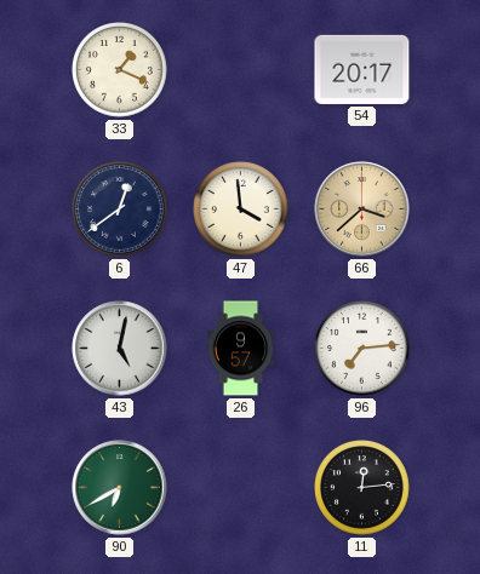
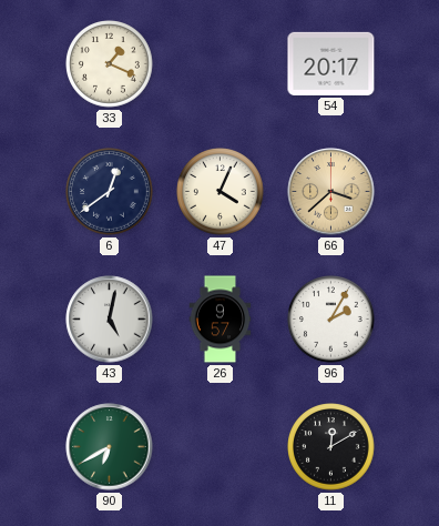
47: 3:59 -> 4:04
96: 7:14 -> 2:05
11: 12:14 -> 12:10
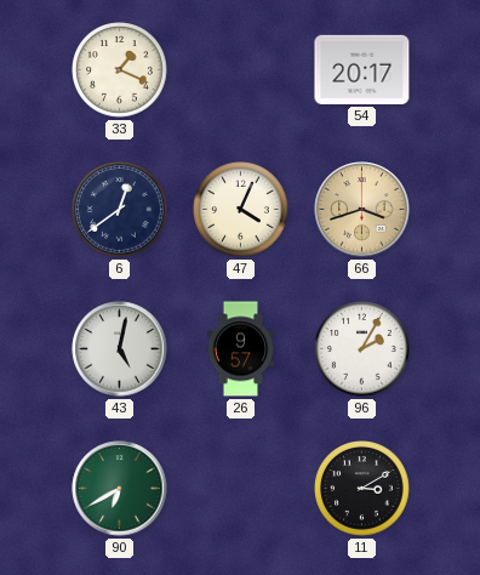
66: 3:38 -> 3:42
11: 12:10 -> 3:10
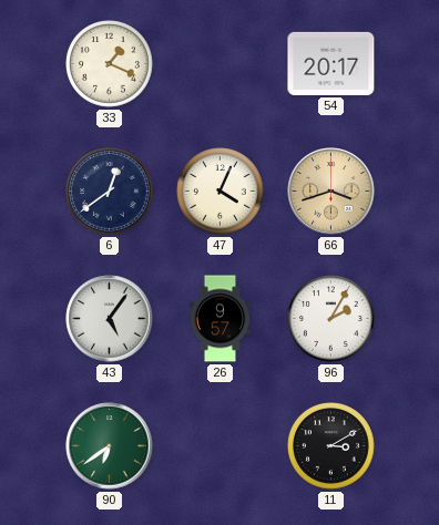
43: 5:02 -> 5:06
90: 6:40 -> 6:39
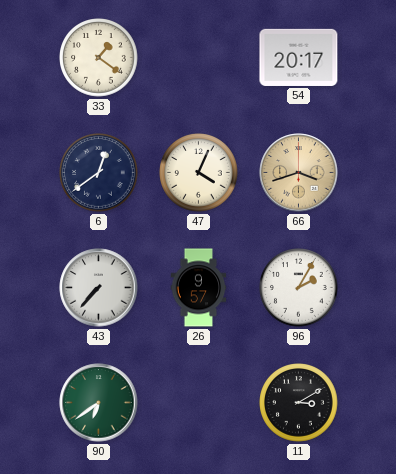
33: 1:19 -> 1:21
43: 5:06 -> 7:37
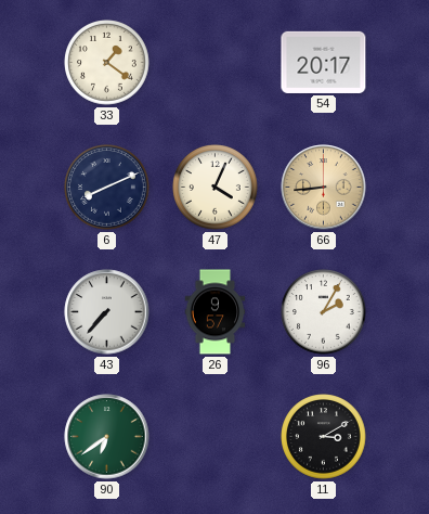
6: 12:39 -> 8:11
66: 3:42 -> 8:44
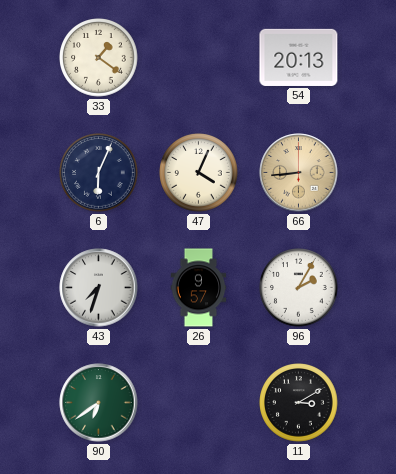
54: 20:17 -> 20:13
6: 8:11 -> 6:04
43: 7:37 -> 7:33
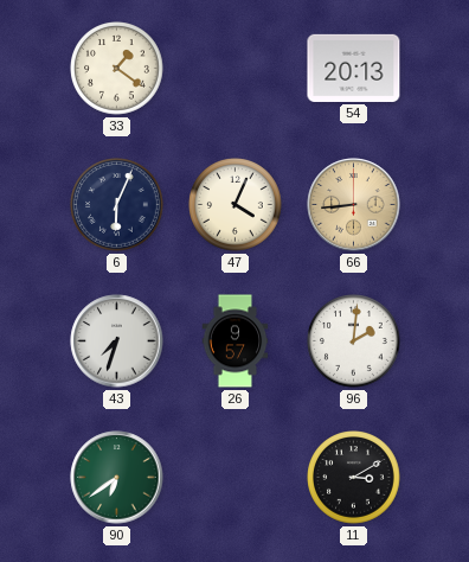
96: 2:05 -> 2:01
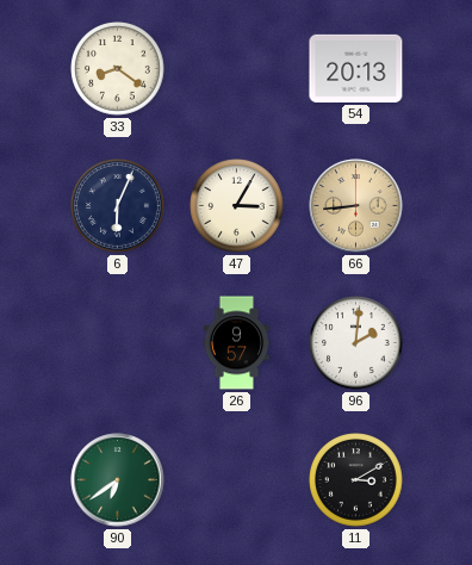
33: 1:21 -> 8:21
47: 4:04 -> 3:05
43: 7:33 -> none
